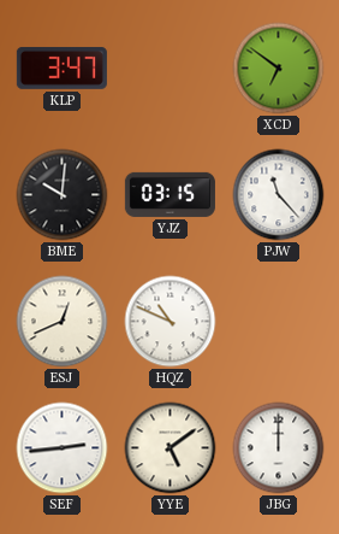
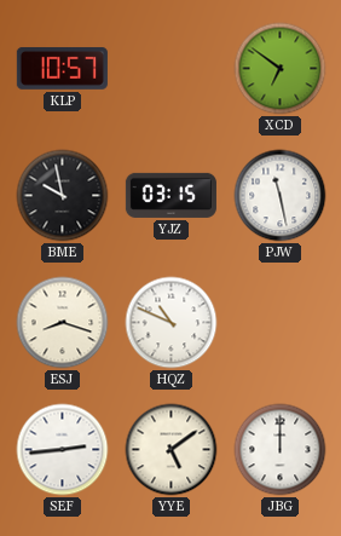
KLP: 3:47 -> 10:57
BME: 10:01 -> 9:58
PJW: 11:23 -> 11:28
ESJ: 12:41 -> 8:18
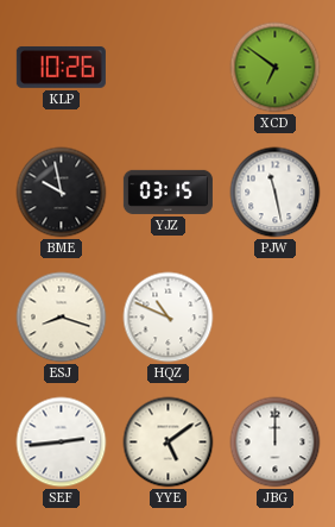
KLP: 10:57 -> 10:26
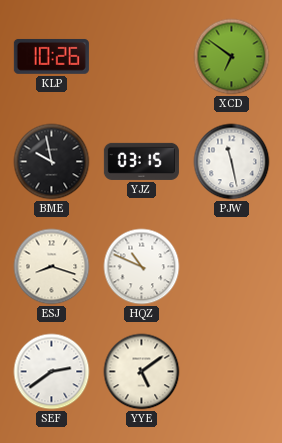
SEF: 2:44 -> 2:39
JBG: 12:00 -> none
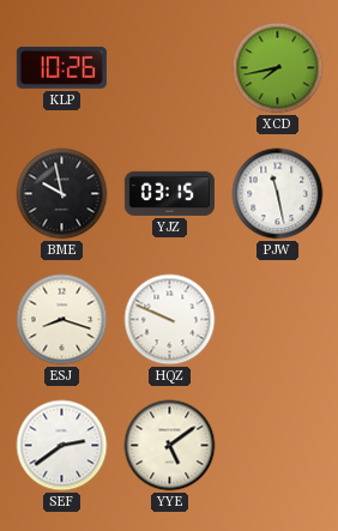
XCD: 6:51 -> 7:43
HQZ: 10:49 -> 9:49
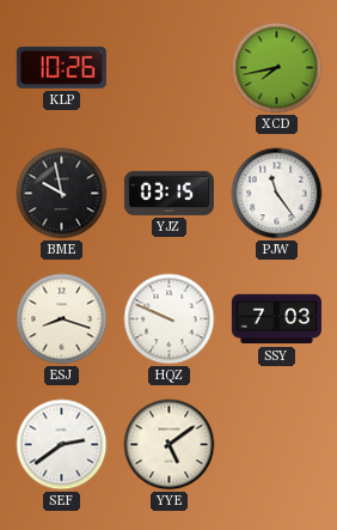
PJW: 11:28 -> 11:24
SSY: none -> 7:03
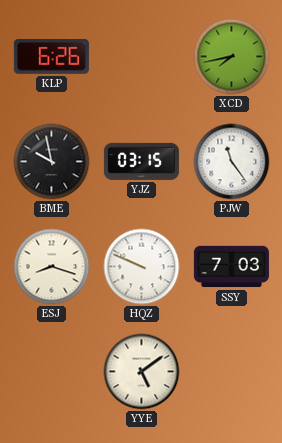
KLP: 10:26 -> 6:26
SEF: 2:39 -> none
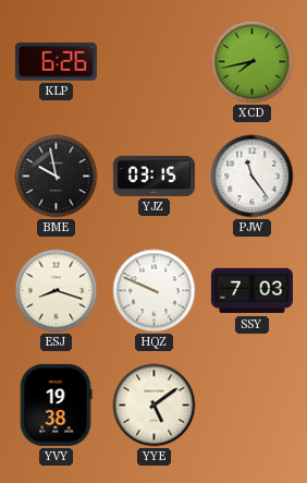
YVY: none -> 19:38
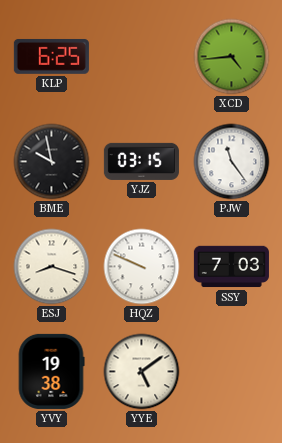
KLP: 6:26 -> 6:25
XCD: 7:43 -> 4:44
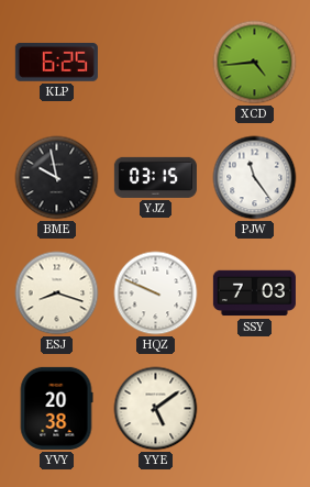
YVY: 19:38 -> 20:38
